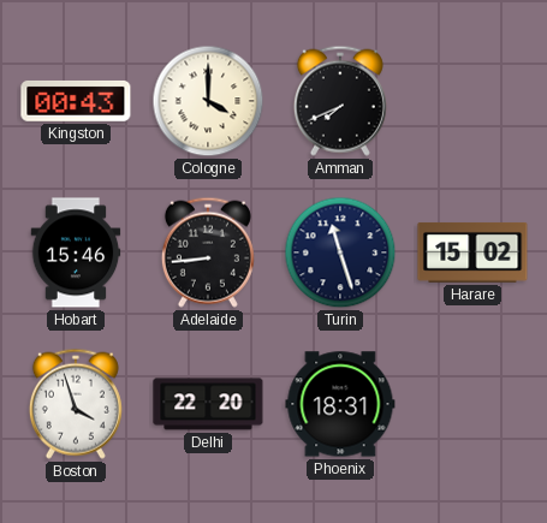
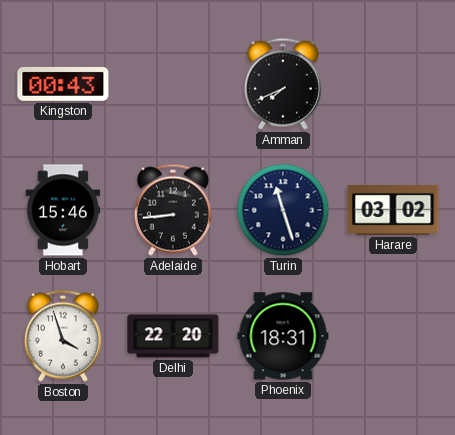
Cologne: 4:00 -> none
Harare: 15:02 -> 03:02
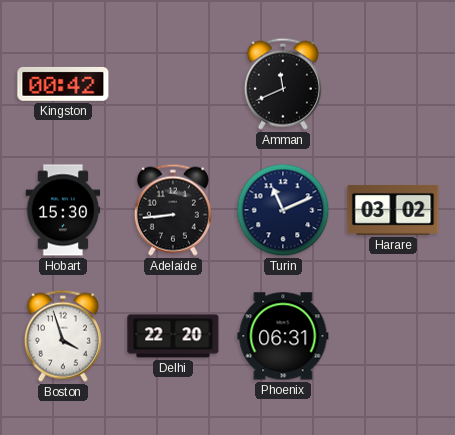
Kingston: 00:43 -> 00:42
Amman: 7:41 -> 11:41
Hobart: 15:46 -> 15:30
Turin: 11:27 -> 11:11
Phoenix: 18:31 -> 06:31
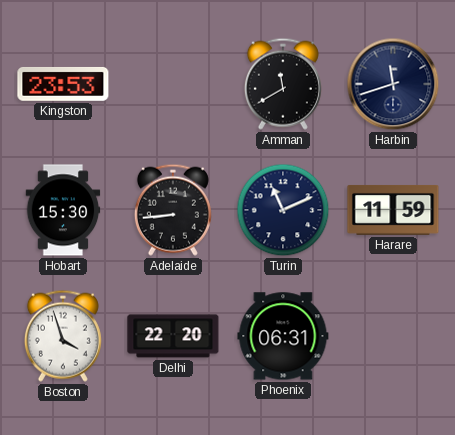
Kingston: 00:42 -> 23:53
Amman: 11:41 -> 11:40
Harbin: none -> 11:42
Harare: 03:02 -> 11:59
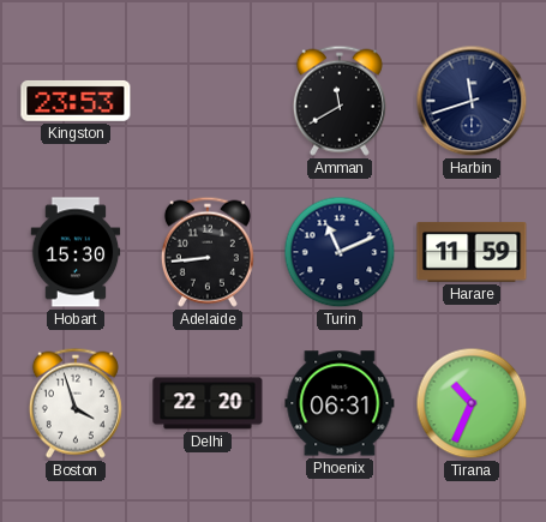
Tirana: none -> 10:34
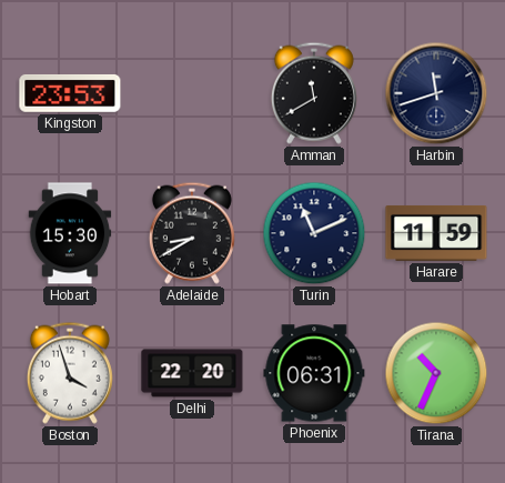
Adelaide: 8:44 -> 8:40
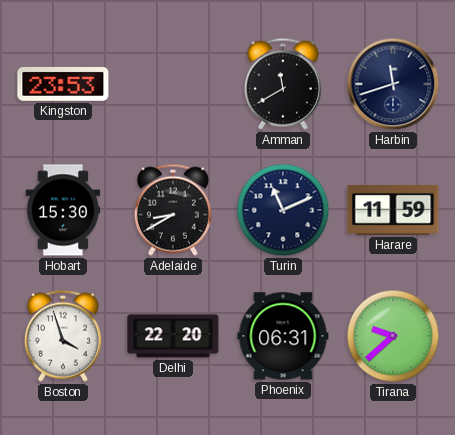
Tirana: 10:34 -> 9:38
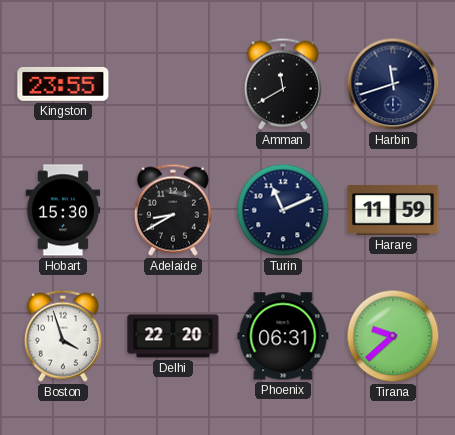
Kingston: 23:53 -> 23:55
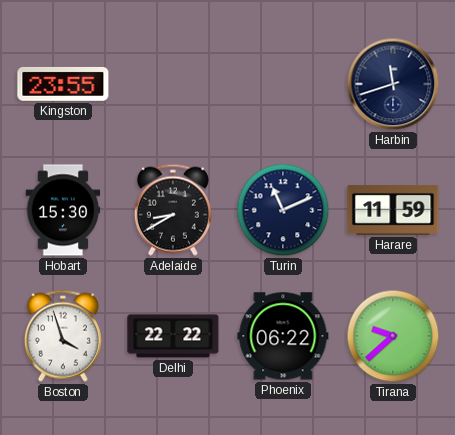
Amman: 11:40 -> none
Delhi: 22:20 -> 22:22
Phoenix: 06:31 -> 06:22
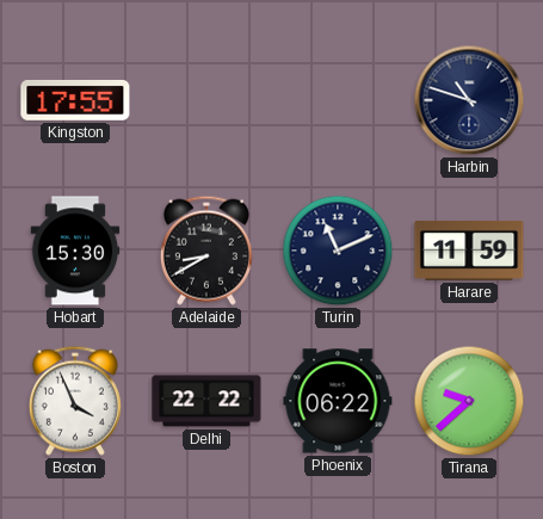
Kingston: 23:55 -> 17:55
Harbin: 11:42 -> 10:48
Boston: 3:57 -> 3:56
